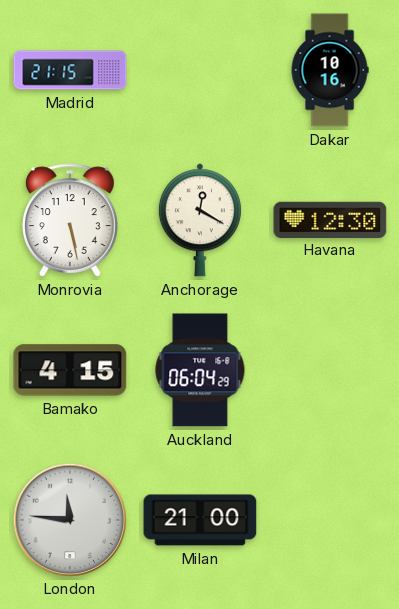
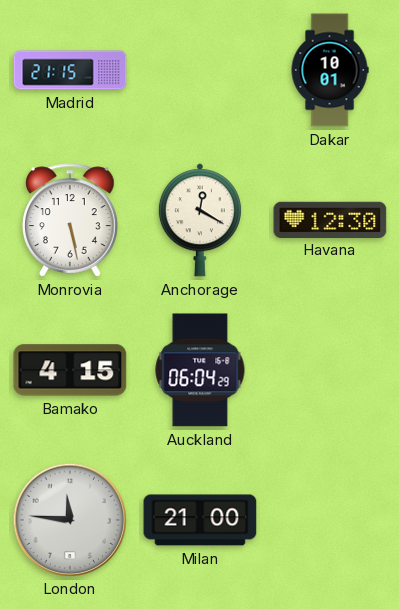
Dakar: 10:16 -> 10:01
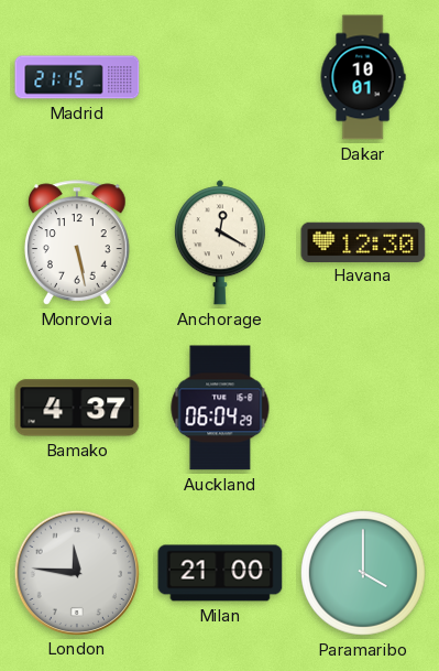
Bamako: 4:15 -> 4:37
Paramaribo: none -> 4:00
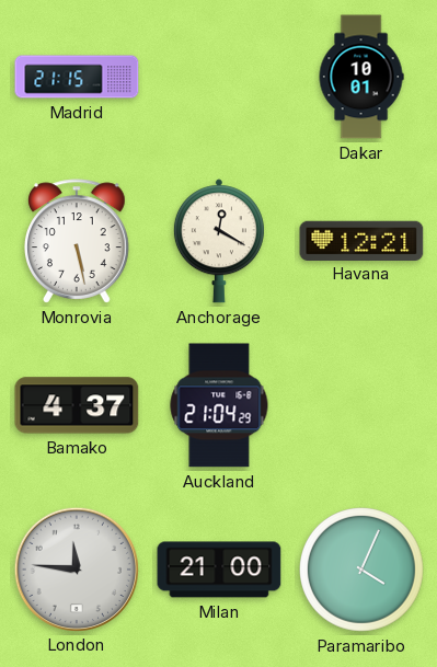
Havana: 12:30 -> 12:21
Auckland: 06:04 -> 21:04
Paramaribo: 4:00 -> 4:04
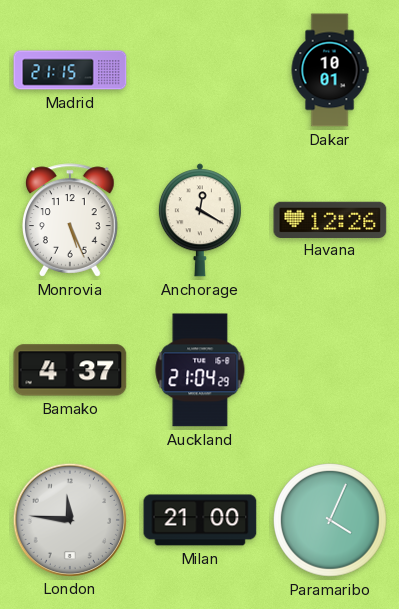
Monrovia: 5:28 -> 5:26
Havana: 12:21 -> 12:26
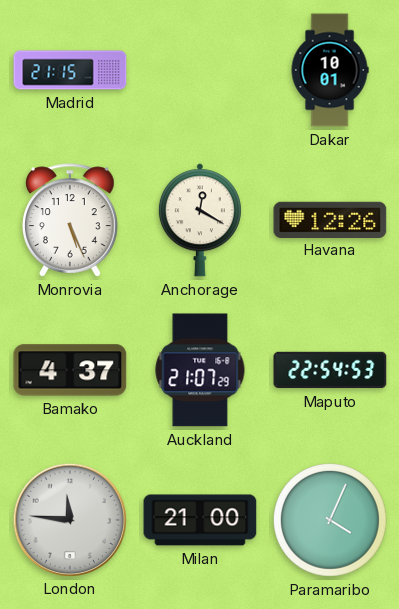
Auckland: 21:04 -> 21:07
Maputo: none -> 22:54
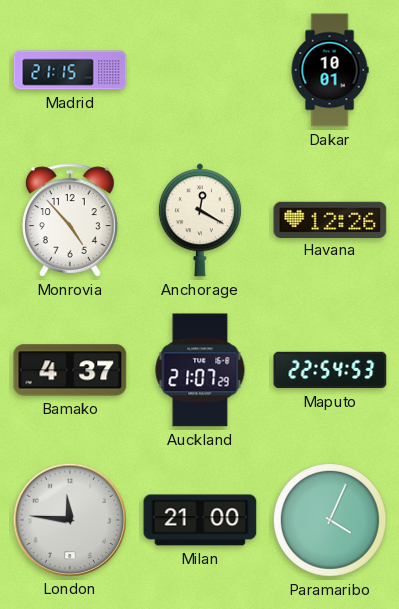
Monrovia: 5:26 -> 4:53
